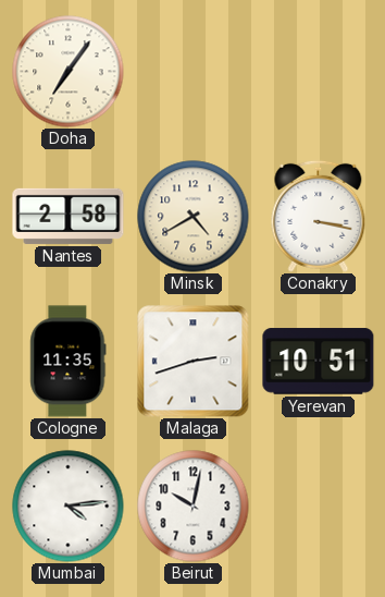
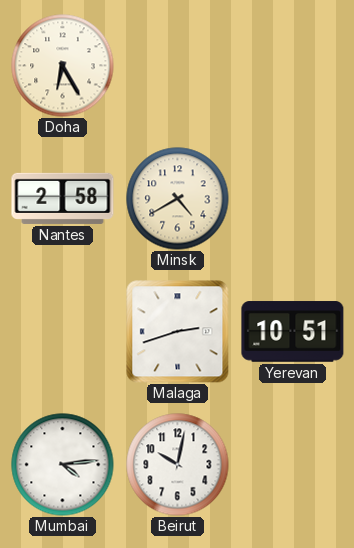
Doha: 7:06 -> 6:25
Conakry: 3:17 -> none
Cologne: 11:35 -> none
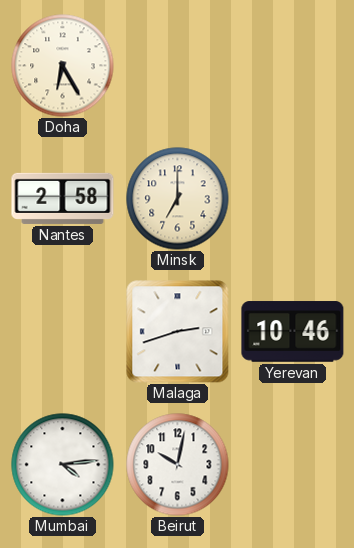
Minsk: 4:40 -> 7:00
Yerevan: 10:51 -> 10:46
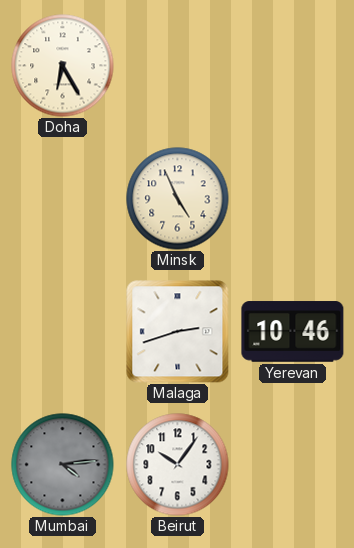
Nantes: 2:58 -> none
Minsk: 7:00 -> 4:56
Mumbai dial: white -> grey
Beirut: 10:02 -> 10:06
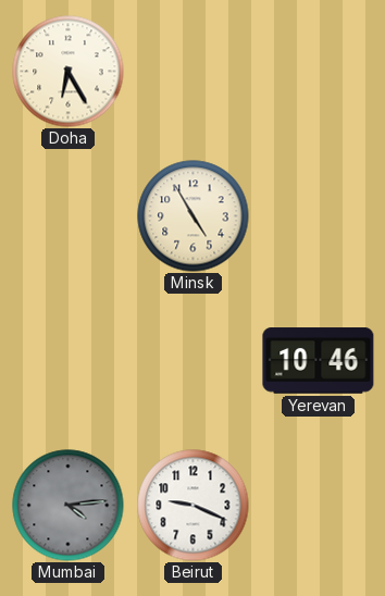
Minsk: 4:56 -> 4:55
Malaga: 2:42 -> none
Beirut: 10:06 -> 9:19
